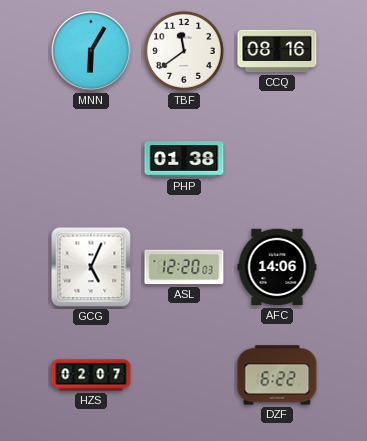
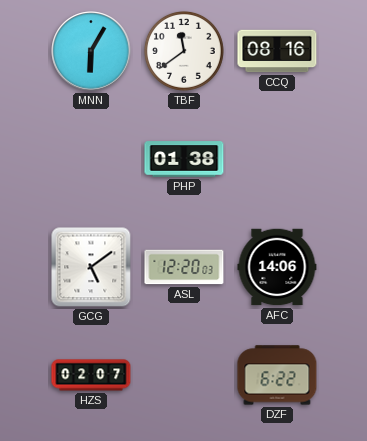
GCG: 5:04 -> 5:09
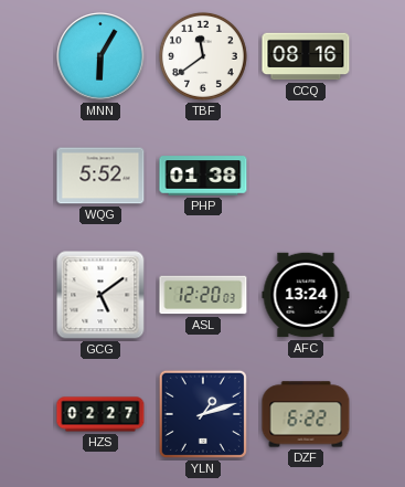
WQG: none -> 5:52
AFC: 14:06 -> 13:24
HZS: 02:07 -> 02:27
YLN: none -> 1:12
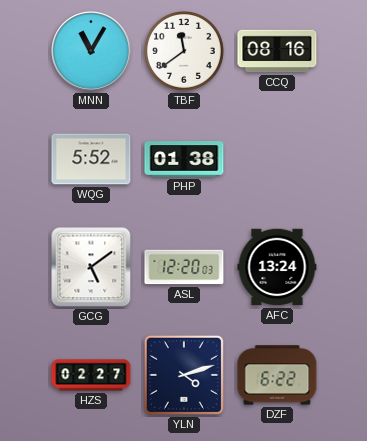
MNN: 6:05 -> 11:05
YLN: 1:12 -> 4:12
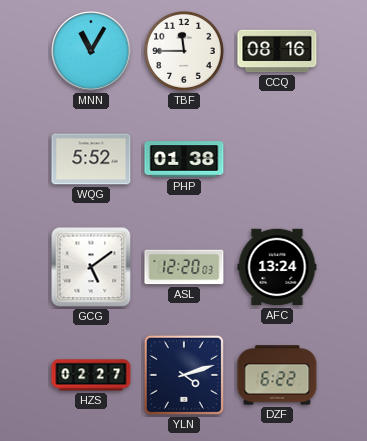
TBF: 11:39 -> 11:45
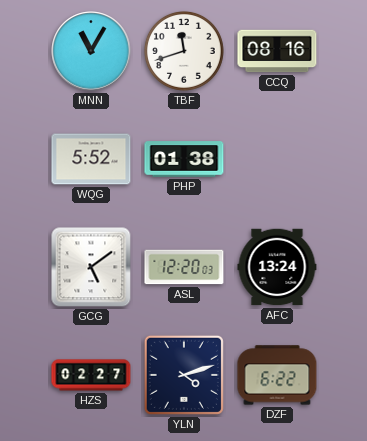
TBF: 11:45 -> 11:42
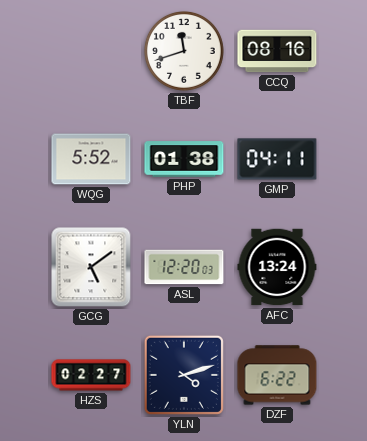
MNN: 11:05 -> none
GMP: none -> 04:11
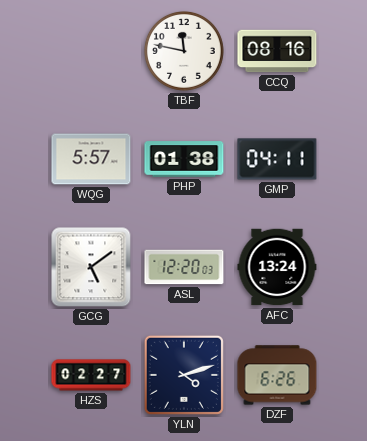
TBF: 11:42 -> 11:47
WQG: 5:52 -> 5:57
DZF: 6:22 -> 6:26
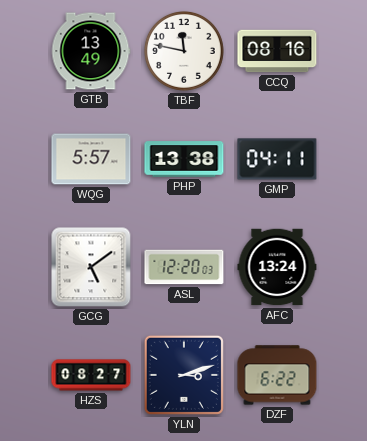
GTB: none -> 13:49
PHP: 01:38 -> 13:38
HZS: 02:27 -> 08:27
YLN: 4:12 -> 3:12
DZF: 6:26 -> 6:22
